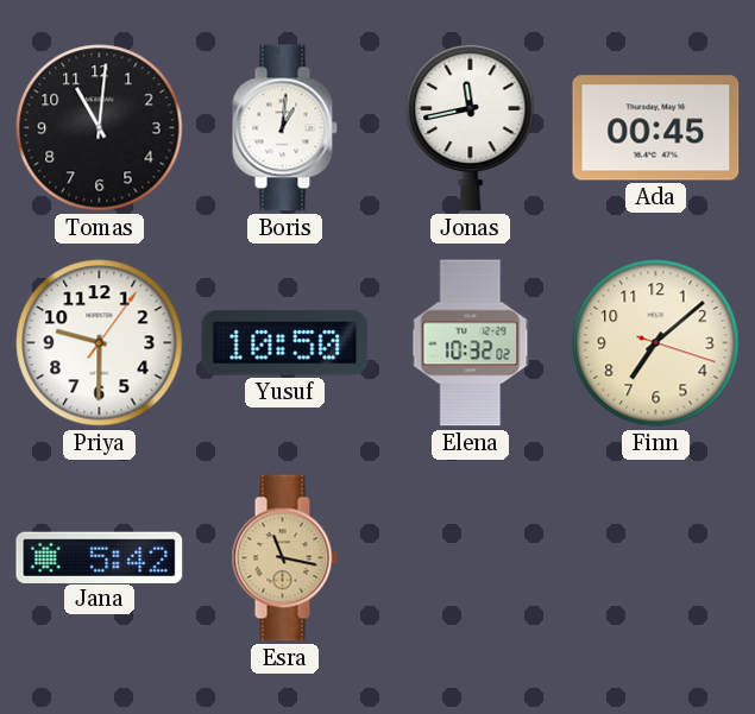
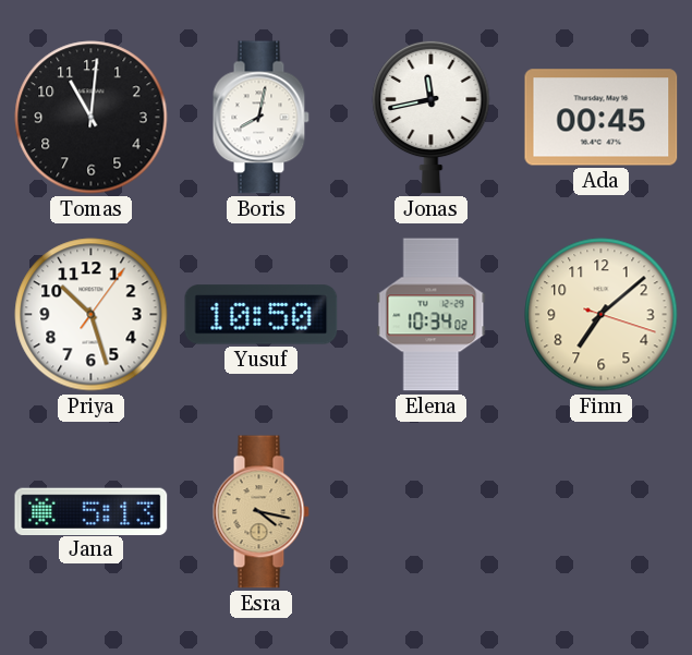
Boris: 1:01 -> 8:02
Priya: 9:30 -> 10:27
Elena: 10:32 -> 10:34
Jana: 5:42 -> 5:13
Esra: 11:17 -> 4:17
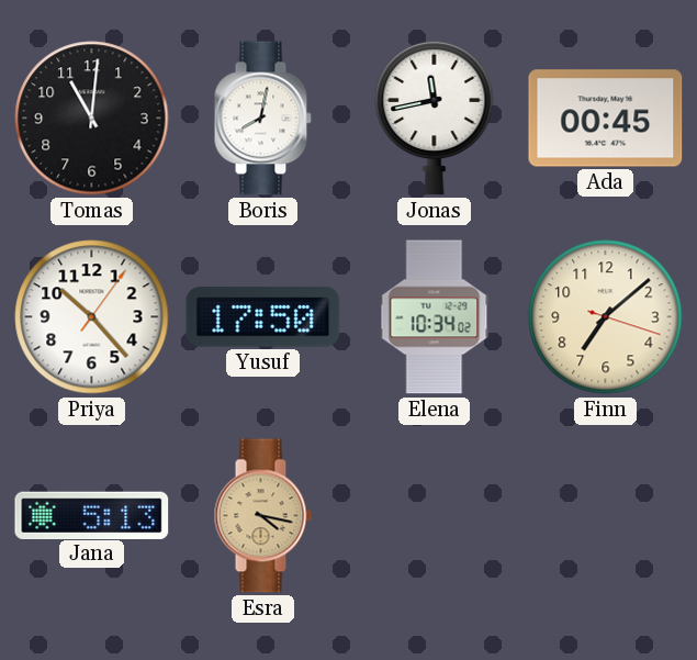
Priya: 10:27 -> 10:23
Yusuf: 10:50 -> 17:50
